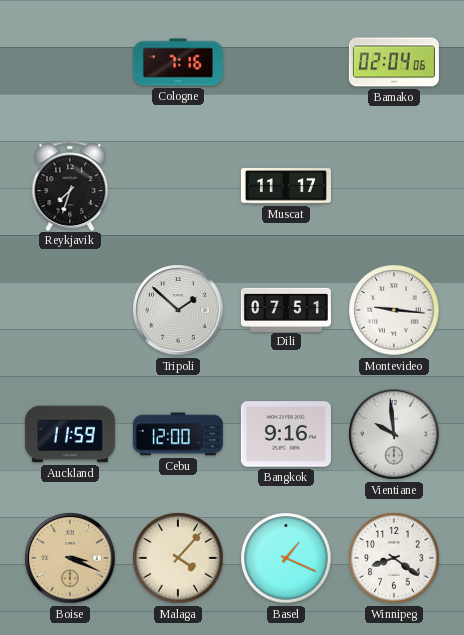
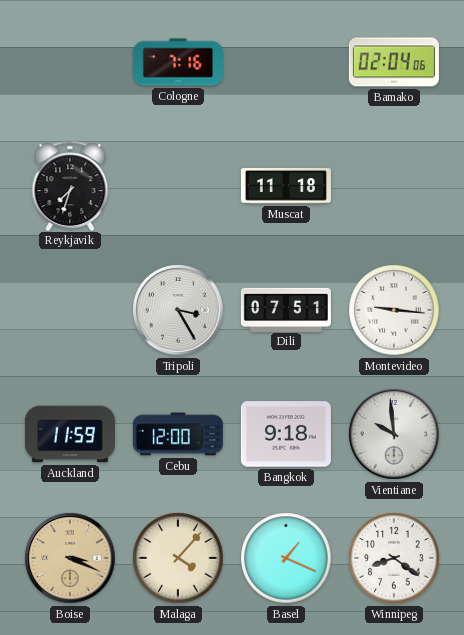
Muscat: 11:17 -> 11:18
Tripoli: 1:52 -> 3:25
Bangkok: 9:16 -> 9:18
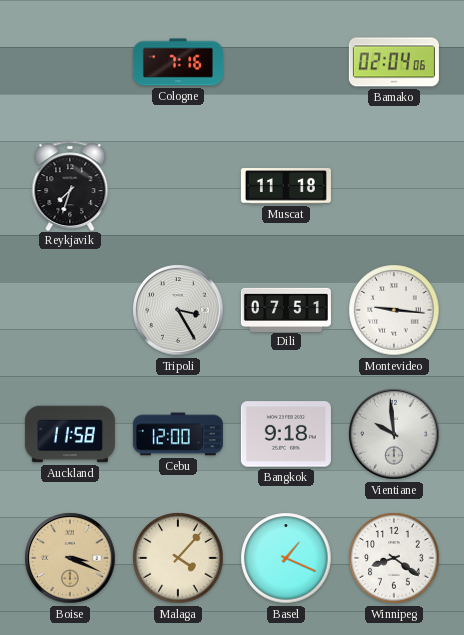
Auckland: 11:59 -> 11:58
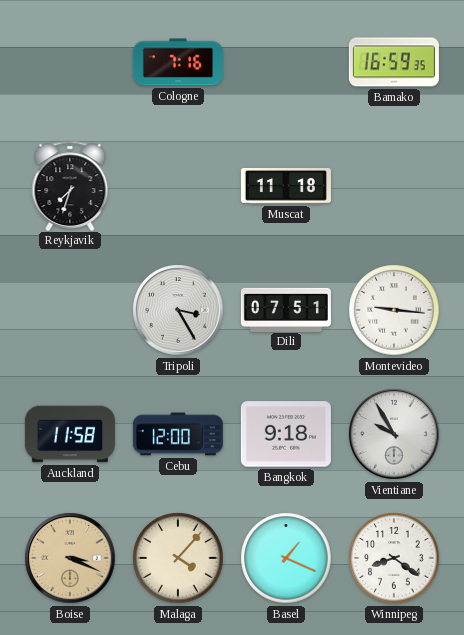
Bamako: 02:04 -> 16:59
Vientiane: 9:59 -> 9:55
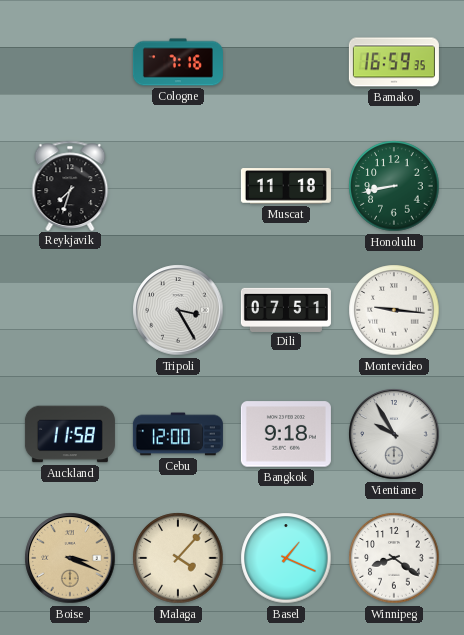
Honolulu: none -> 8:43
